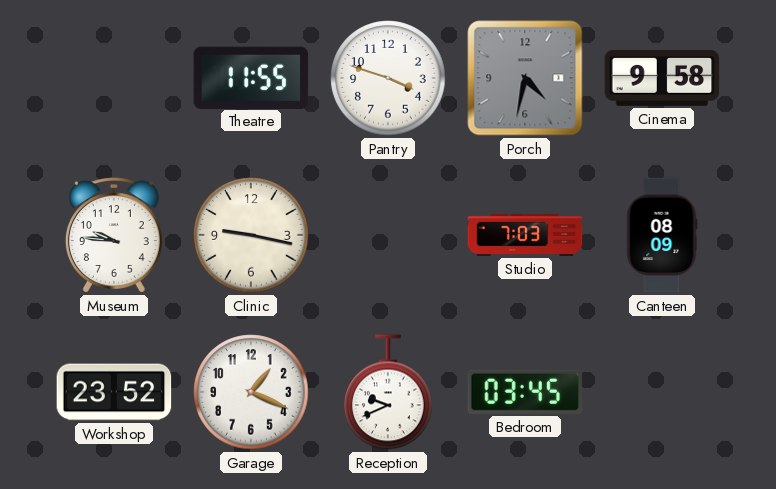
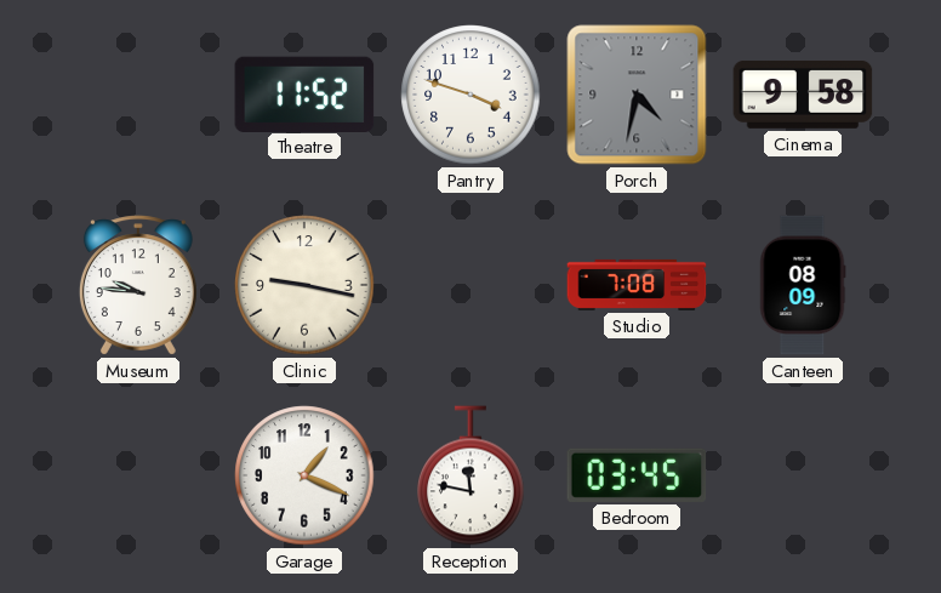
Theatre: 11:55 -> 11:52
Studio: 7:03 -> 7:08
Workshop: 23:52 -> none
Reception: 9:41 -> 11:47
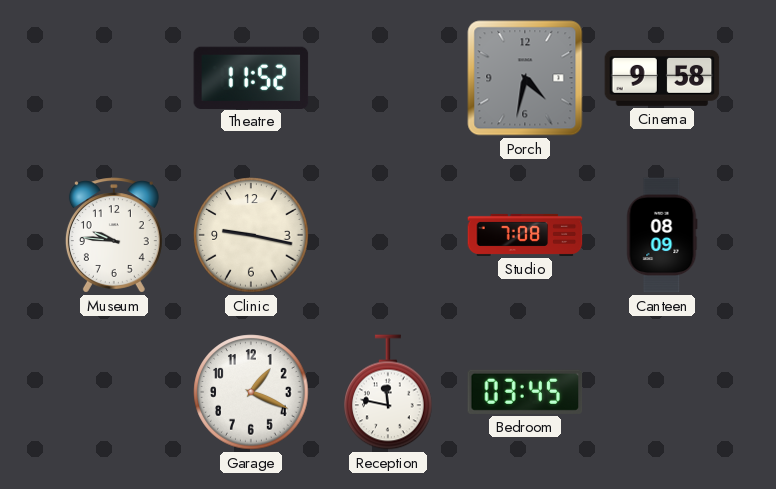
Pantry: 3:48 -> none
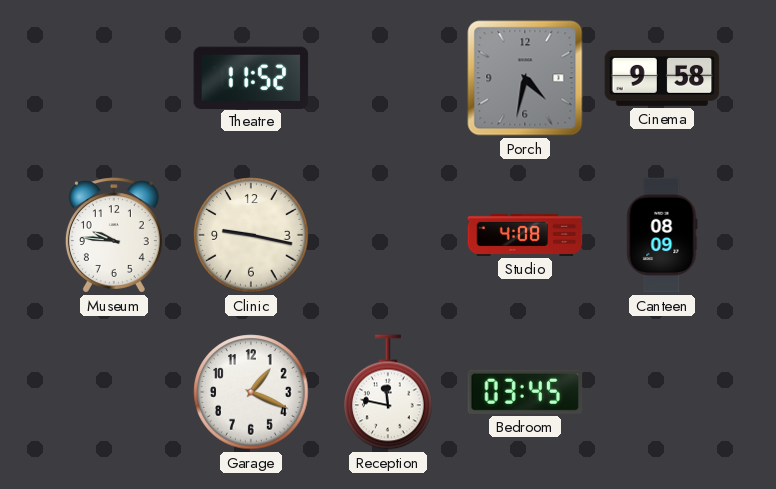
Studio: 7:08 -> 4:08
